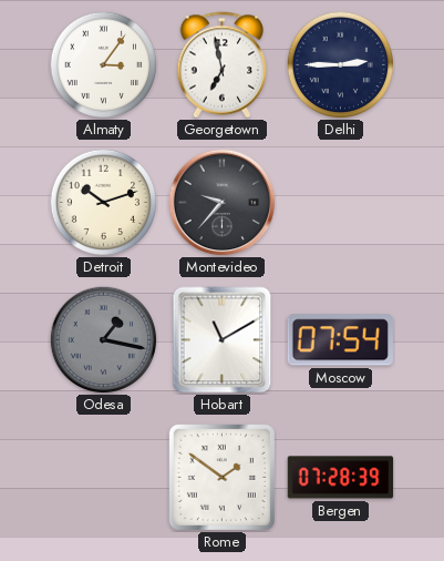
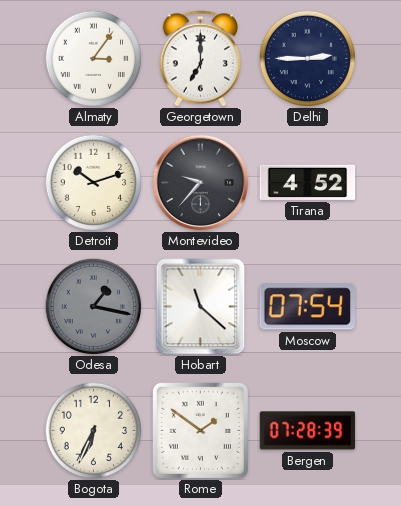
Georgetown: 6:58 -> 7:00
Tirana: none -> 4:52
Hobart: 11:10 -> 11:22
Bogota: none -> 6:34
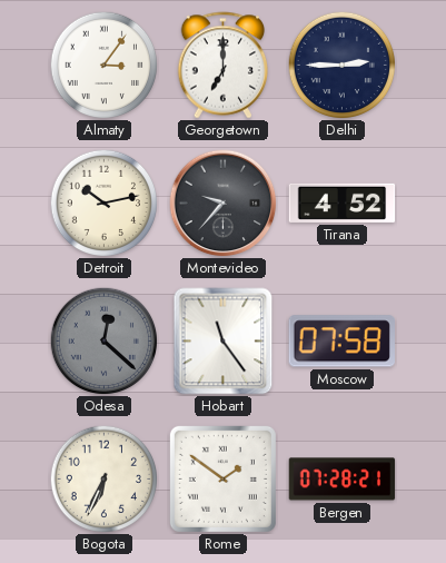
Detroit: 10:12 -> 10:13
Odesa: 1:17 -> 12:22
Hobart: 11:22 -> 11:24
Moscow: 07:54 -> 07:58
Bergen: 07:28:39 -> 07:28:21
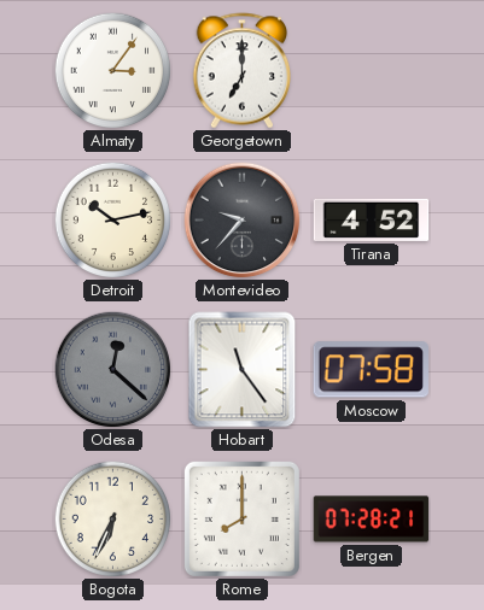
Delhi: 2:45 -> none
Rome: 1:51 -> 8:00
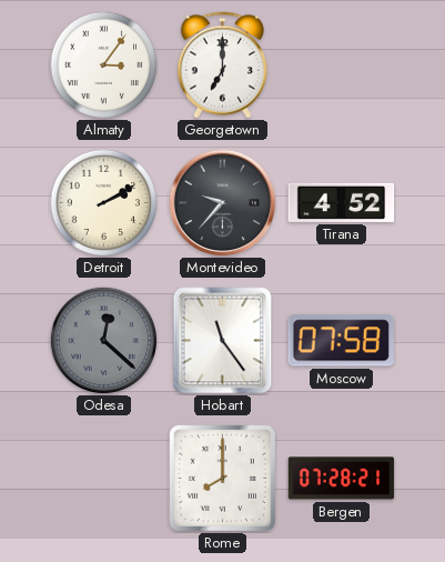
Detroit: 10:13 -> 2:10
Bogota: 6:34 -> none
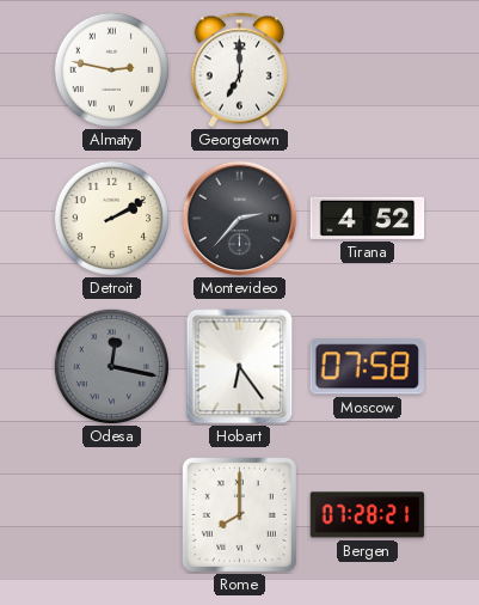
Almaty: 3:06 -> 2:47
Montevideo: 9:37 -> 2:37
Odesa: 12:22 -> 12:17
Hobart: 11:24 -> 6:24
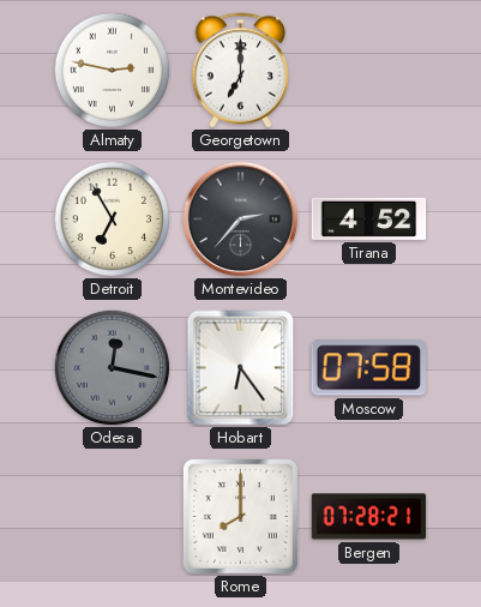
Detroit: 2:10 -> 6:55
